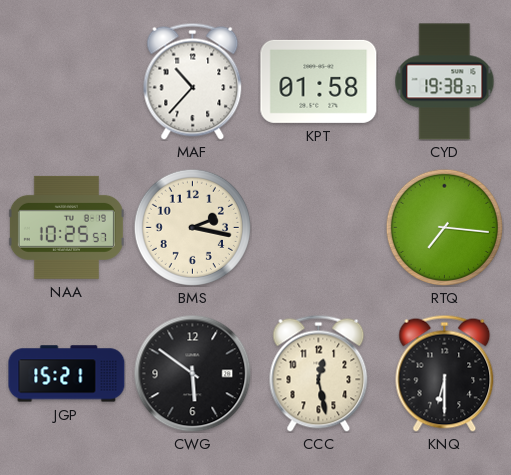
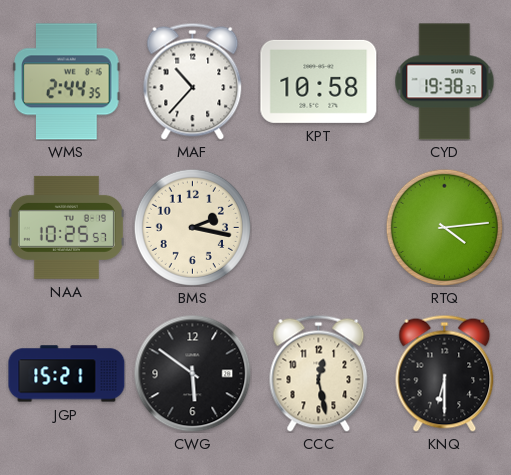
WMS: none -> 2:44
KPT: 01:58 -> 10:58
RTQ: 7:16 -> 4:14
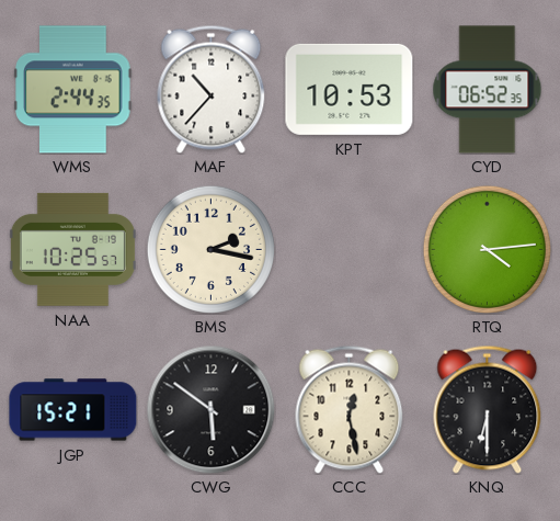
KPT: 10:58 -> 10:53
CYD: 19:38 -> 06:52
